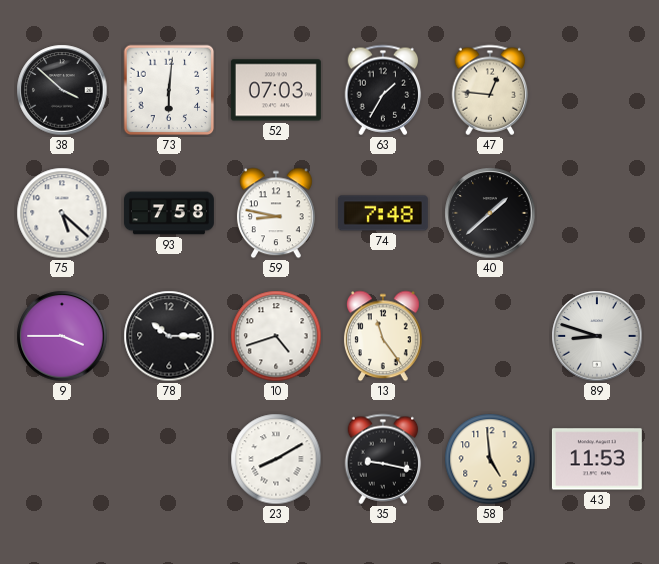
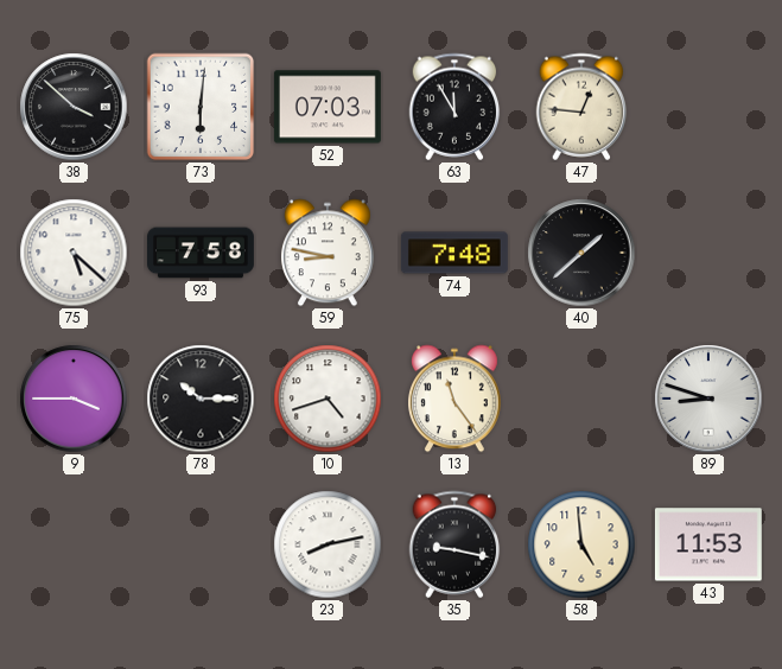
63: 1:35 -> 11:55
23: 8:10 -> 8:13
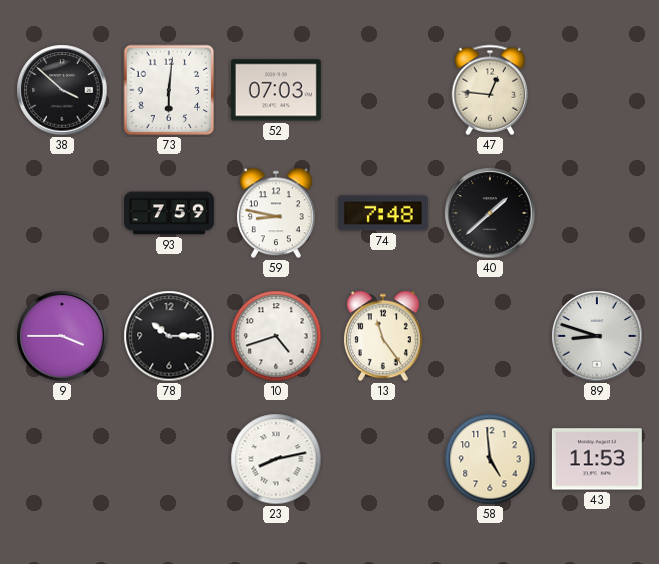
63: 11:55 -> none
75: 5:22 -> none
93: 7:58 -> 7:59
35: 9:17 -> none
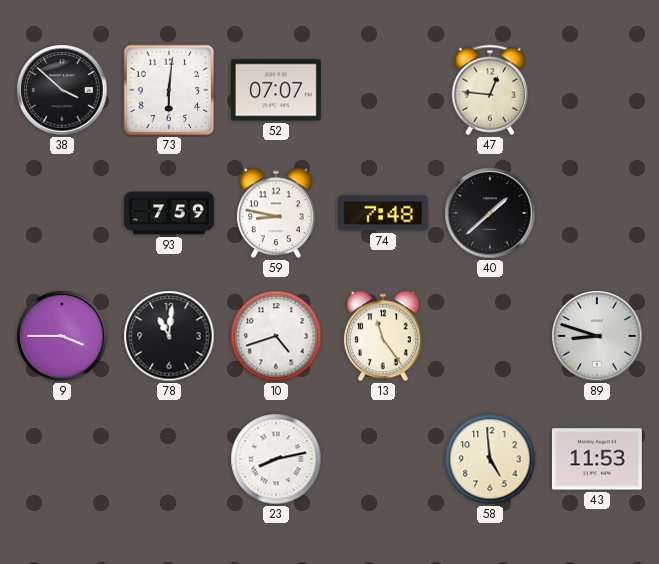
52: 07:03 -> 07:07
78: 10:15 -> 11:01
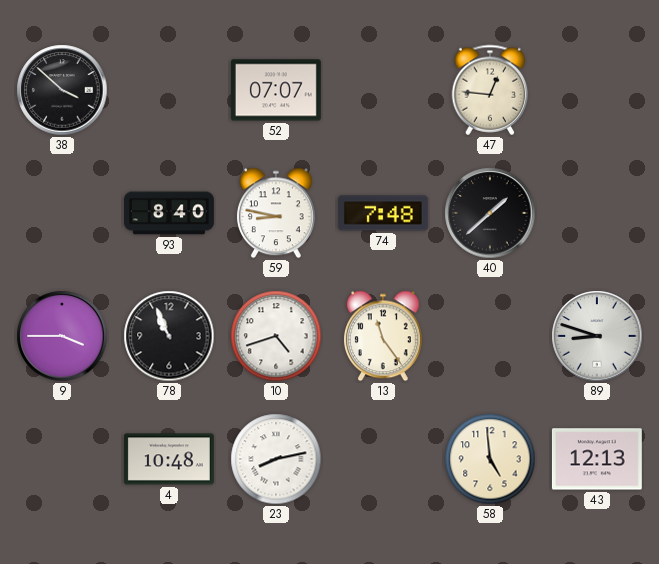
73: 6:01 -> none
93: 7:59 -> 8:40
78: 11:01 -> 10:56
4: none -> 10:48
43: 11:53 -> 12:13
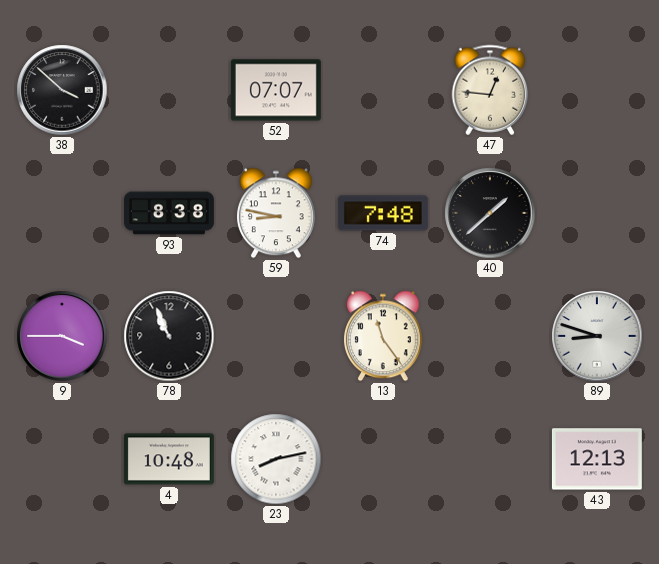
93: 8:40 -> 8:38
10: 4:42 -> none
58: 4:59 -> none
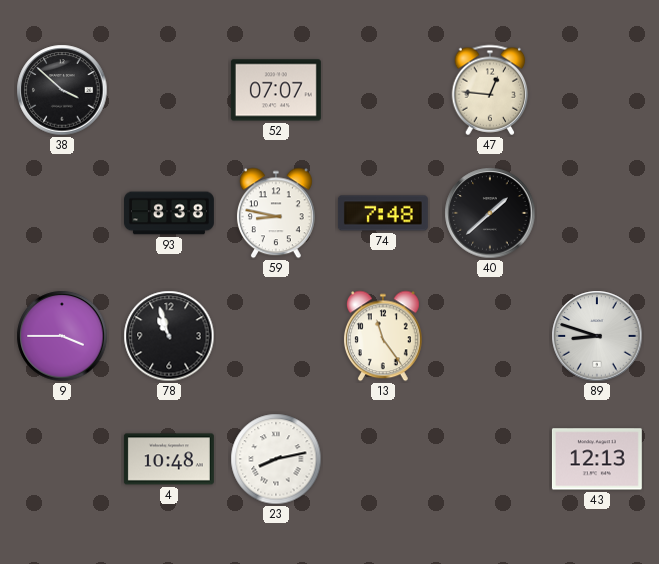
78: 10:56 -> 10:57
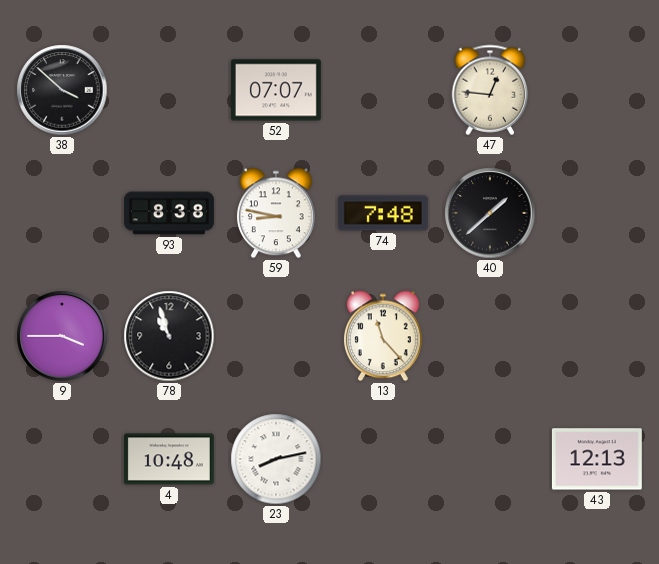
13: 11:24 -> 11:23
89: 8:48 -> none
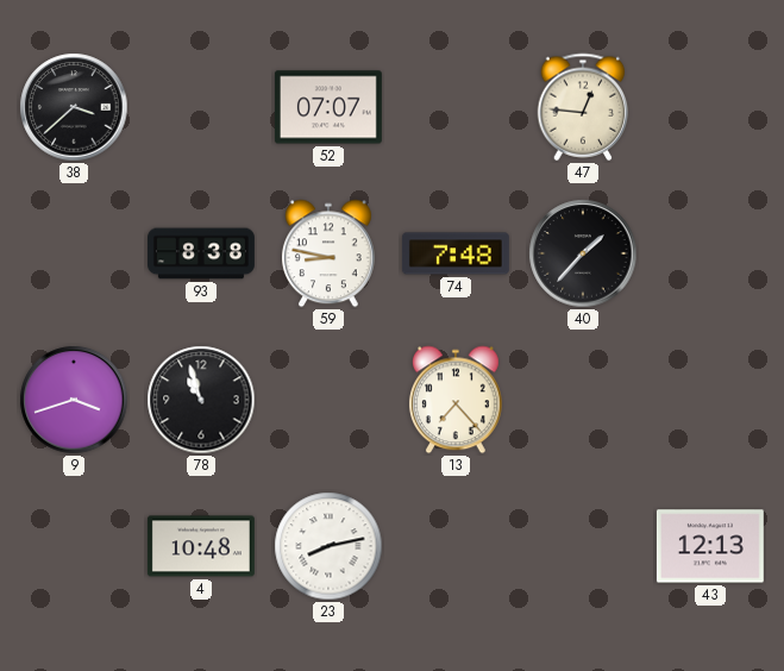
38: 3:52 -> 3:38
40: 1:38 -> 1:37
9: 3:45 -> 3:42
13: 11:23 -> 7:23
